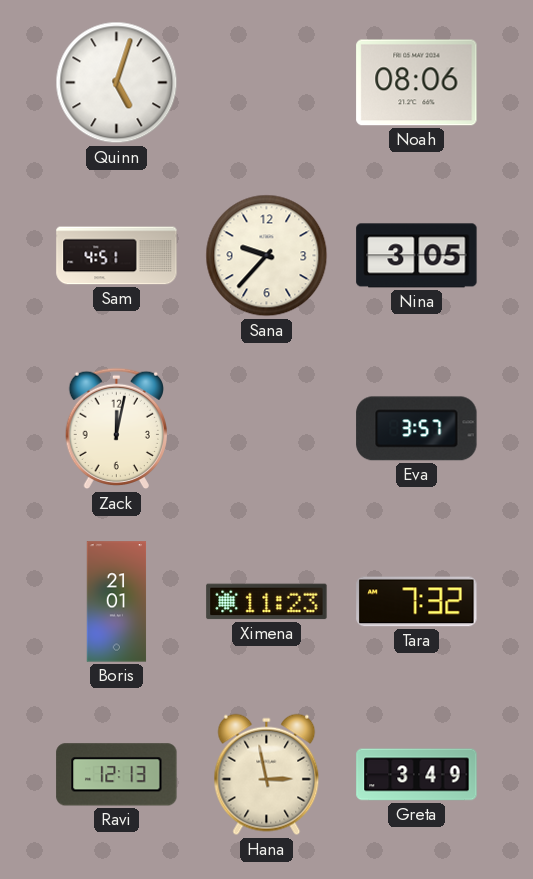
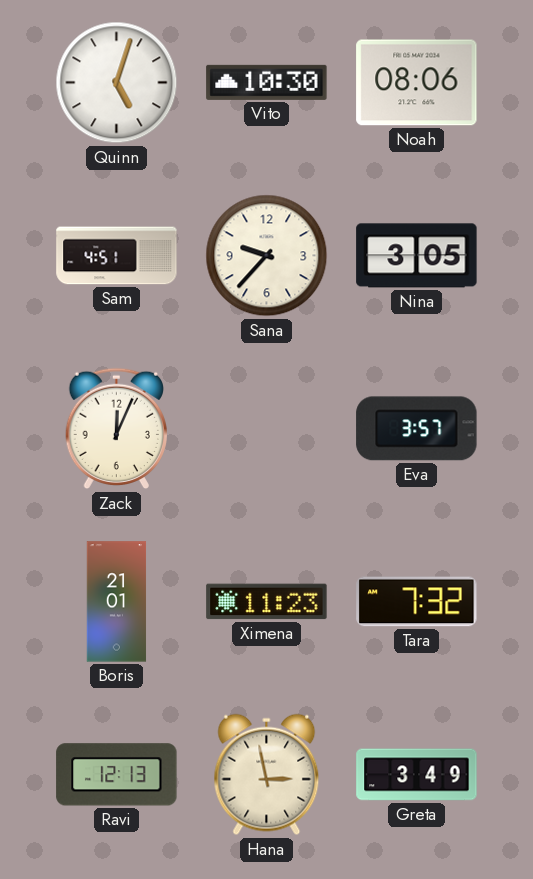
Vito: none -> 10:30
Zack: 12:02 -> 12:04
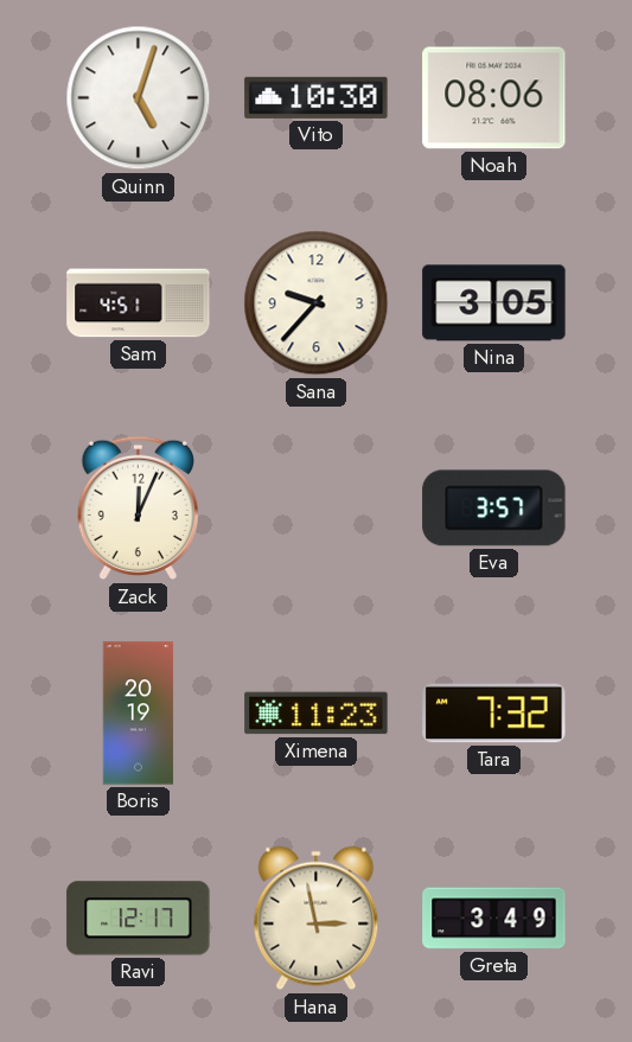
Boris: 21:01 -> 20:19
Ravi: 12:13 -> 12:17
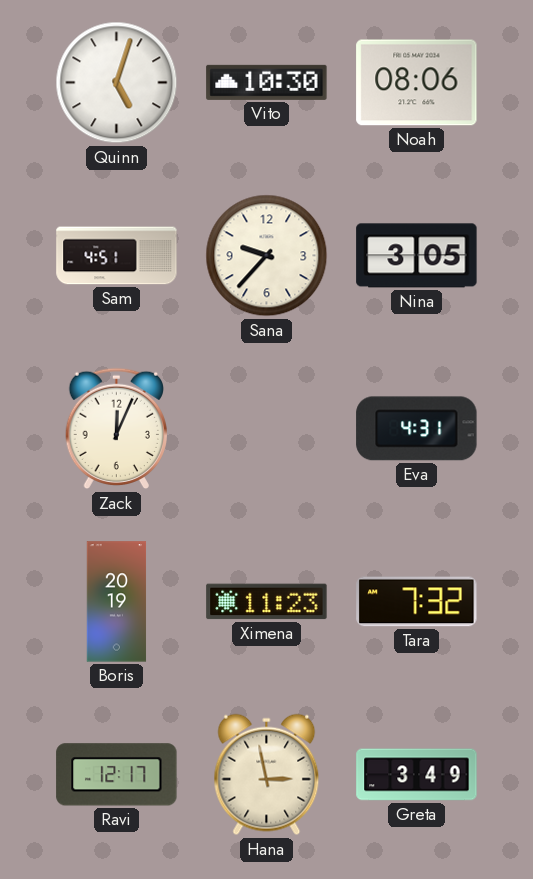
Eva: 3:57 -> 4:31
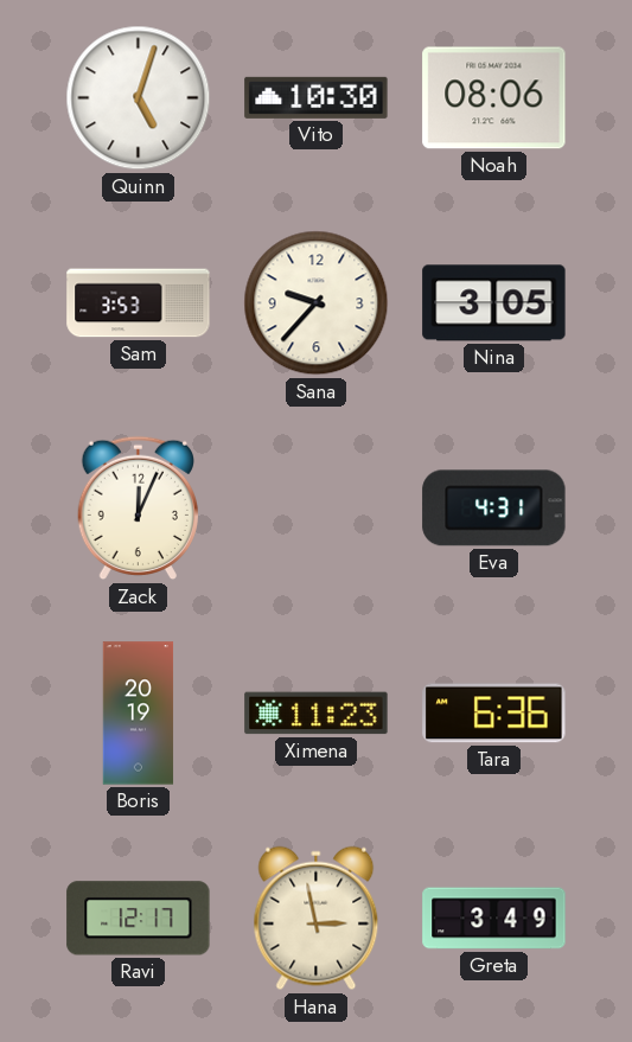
Sam: 4:51 -> 3:53
Tara: 7:32 -> 6:36
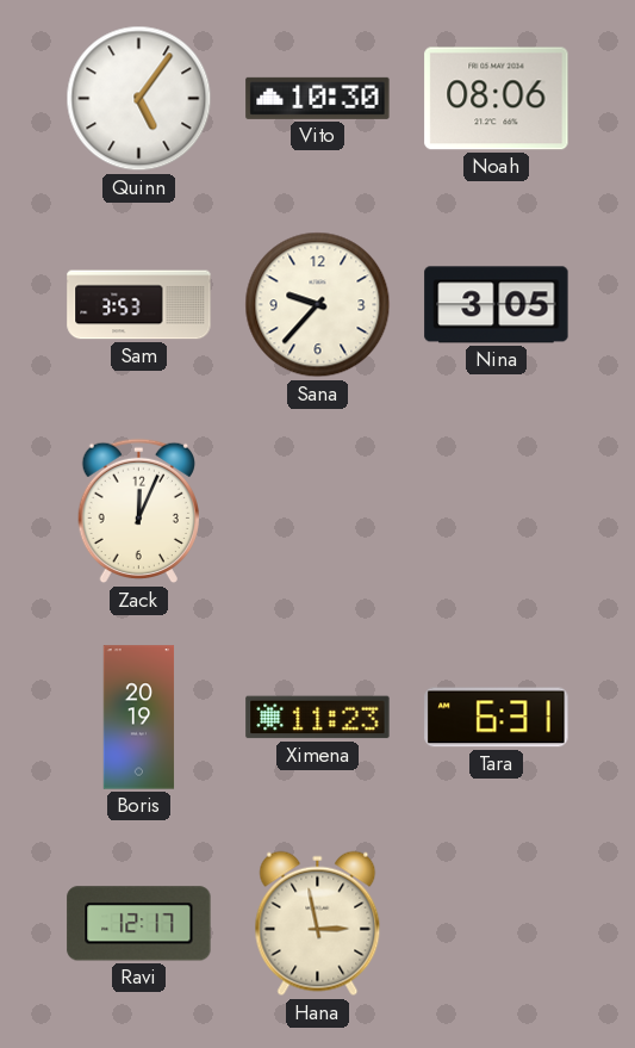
Quinn: 5:03 -> 5:06
Eva: 4:31 -> none
Tara: 6:36 -> 6:31
Greta: 3:49 -> none
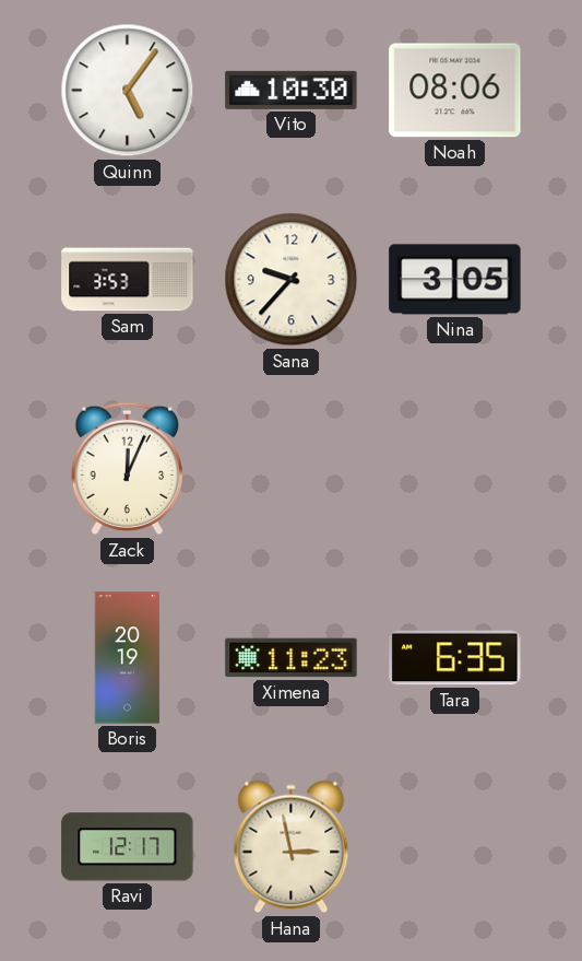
Tara: 6:31 -> 6:35
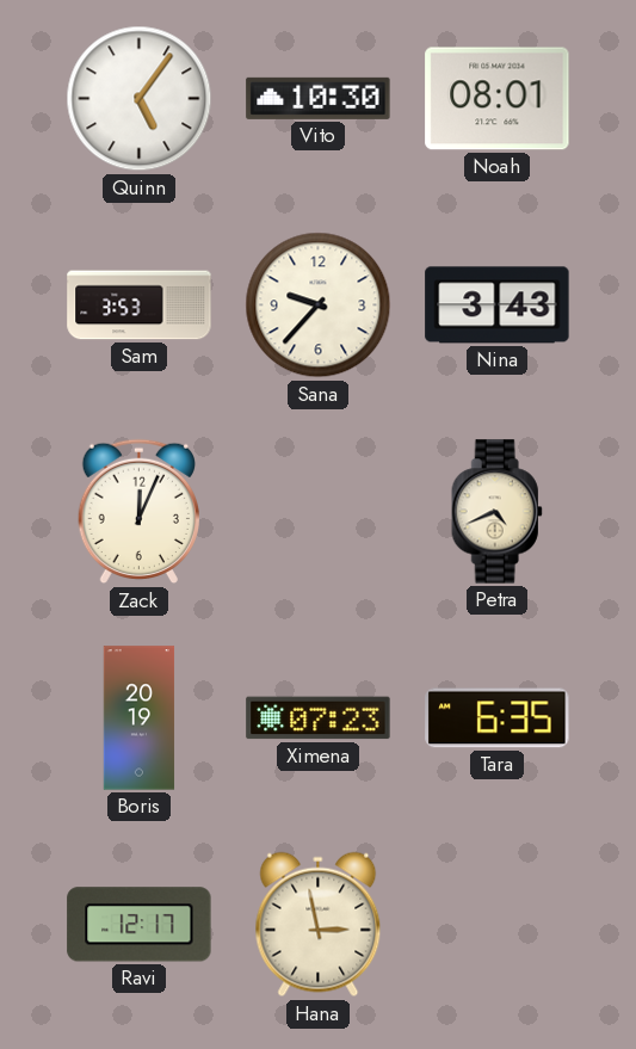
Noah: 08:06 -> 08:01
Nina: 3:05 -> 3:43
Petra: none -> 4:41
Ximena: 11:23 -> 07:23
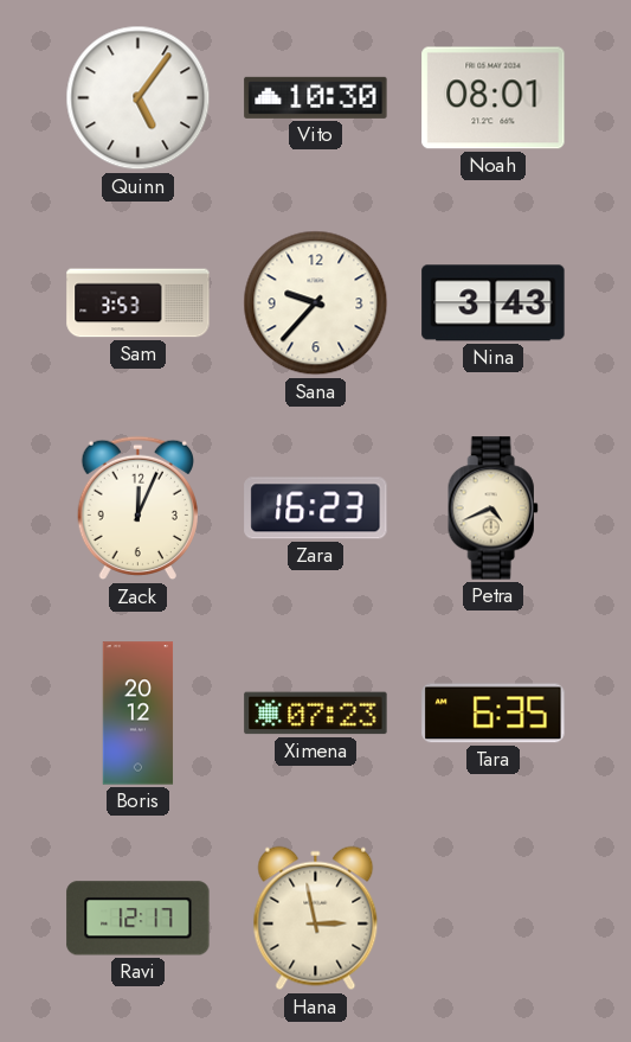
Zara: none -> 16:23
Boris: 20:19 -> 20:12
